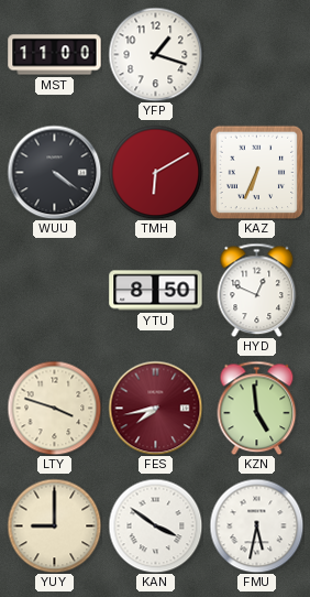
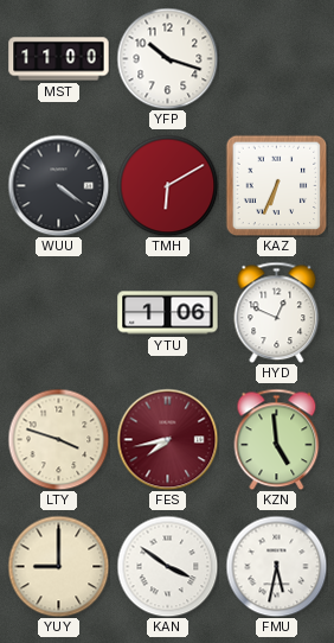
YFP: 1:18 -> 10:18
YTU: 8:50 -> 1:06
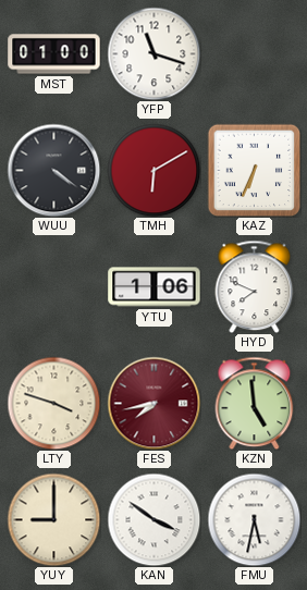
MST: 11:00 -> 01:00
YFP: 10:18 -> 11:18
HYD: 12:49 -> 7:49
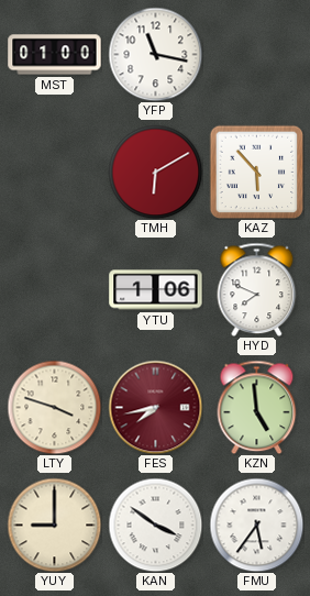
YFP: 11:18 -> 11:17
WUU: 4:21 -> none
KAZ: 6:34 -> 5:53
FMU: 5:32 -> 5:36
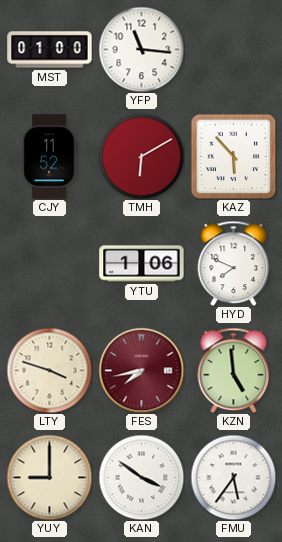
YFP: 11:17 -> 11:16
CJY: none -> 11:52
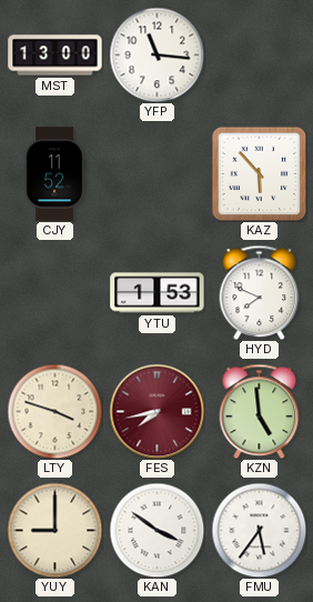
MST: 01:00 -> 13:00
TMH: 6:10 -> none
YTU: 1:06 -> 1:53
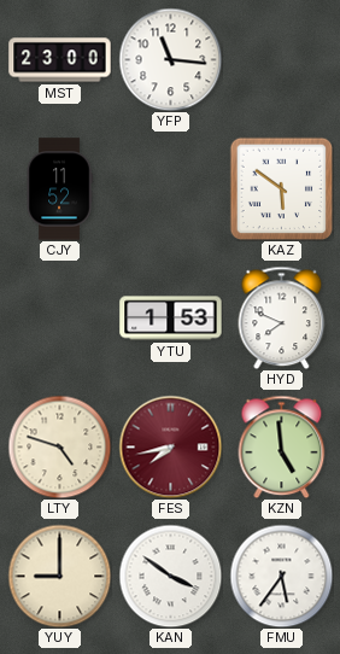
MST: 13:00 -> 23:00
KAZ: 5:53 -> 5:51
LTY: 3:48 -> 4:48
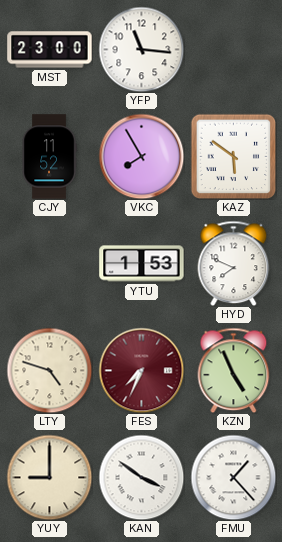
VKC: none -> 7:55
FES: 7:43 -> 7:34
KZN: 4:59 -> 4:56
FMU: 5:36 -> 1:23
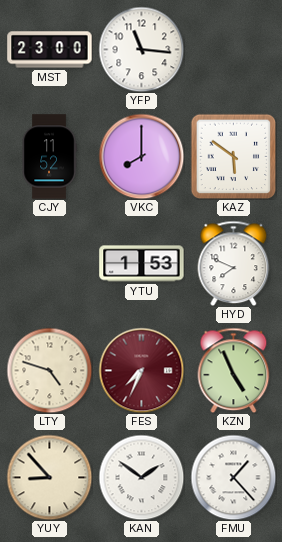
VKC: 7:55 -> 8:00
YUY: 9:00 -> 8:53
KAN: 3:51 -> 1:51
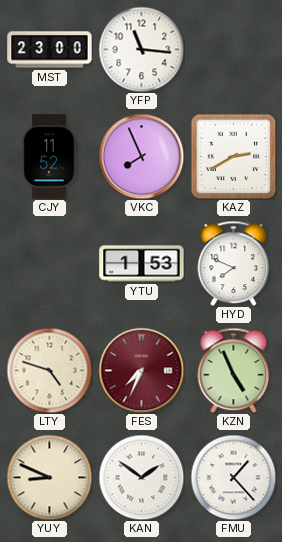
VKC: 8:00 -> 7:56
KAZ: 5:51 -> 2:40
YUY: 8:53 -> 8:49
